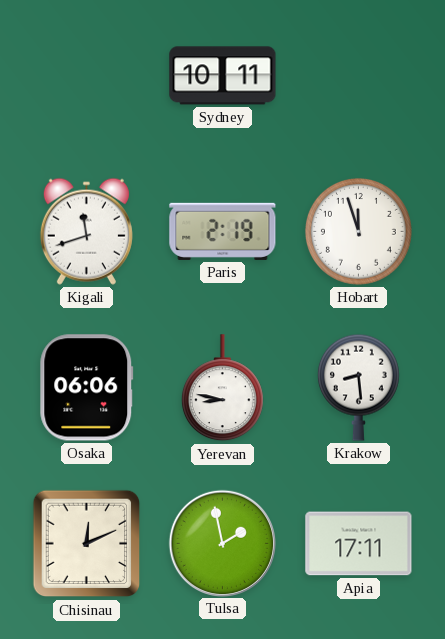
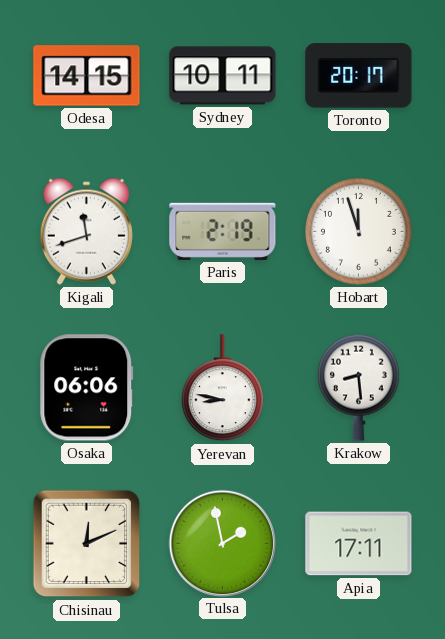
Odesa: none -> 14:15
Toronto: none -> 20:17
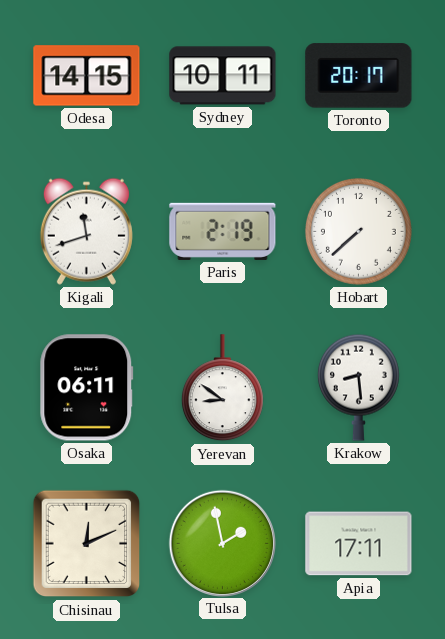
Hobart: 11:57 -> 7:38
Osaka: 06:06 -> 06:11
Yerevan: 8:47 -> 8:51
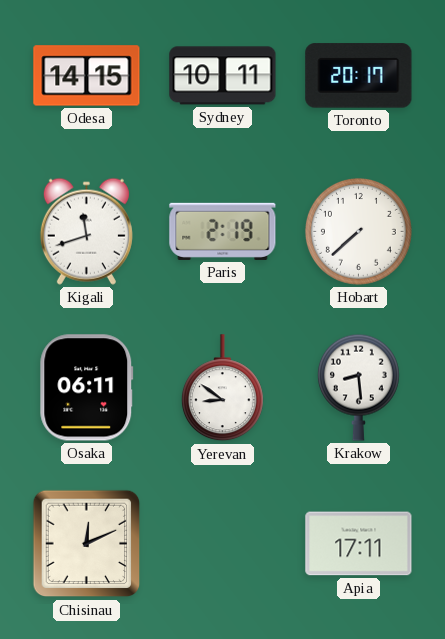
Tulsa: 1:58 -> none
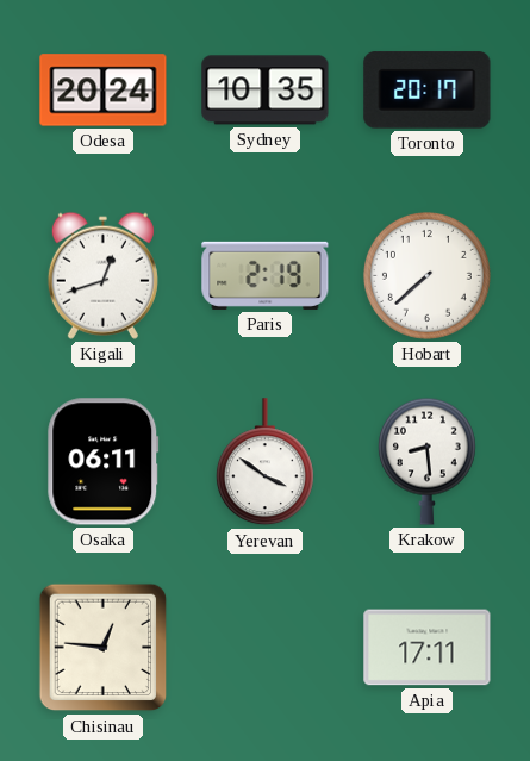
Odesa: 14:15 -> 20:24
Sydney: 10:11 -> 10:35
Kigali: 11:42 -> 12:42
Yerevan: 8:51 -> 3:51
Chisinau: 12:11 -> 12:46
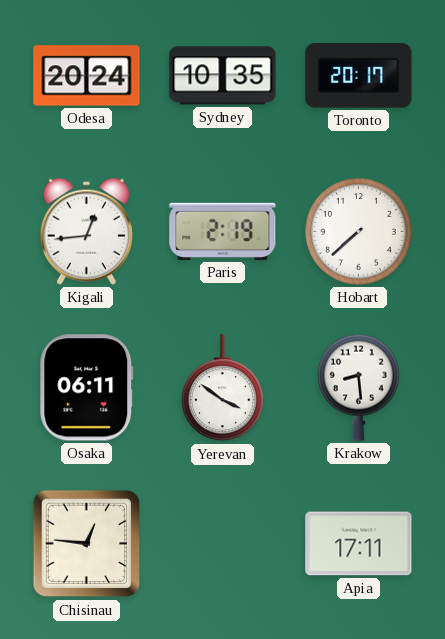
Kigali: 12:42 -> 12:44
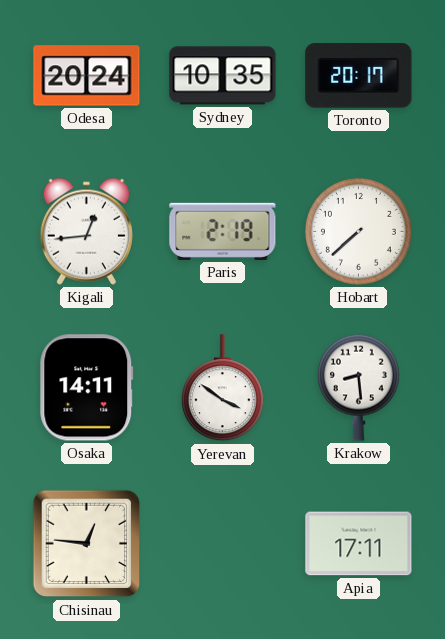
Osaka: 06:11 -> 14:11
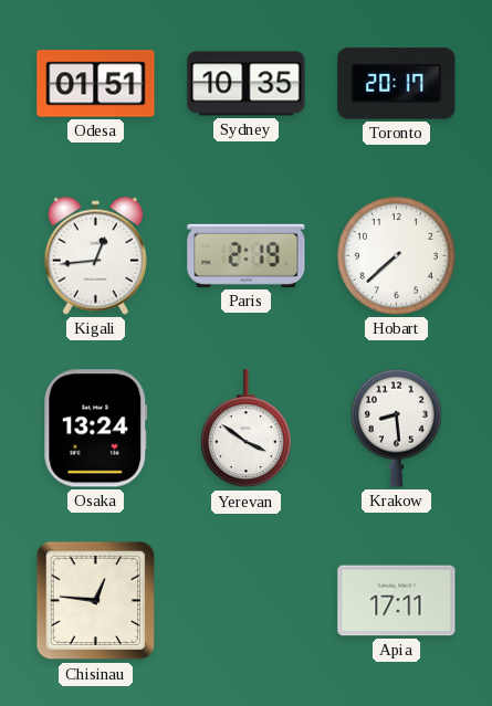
Odesa: 20:24 -> 01:51
Osaka: 14:11 -> 13:24
